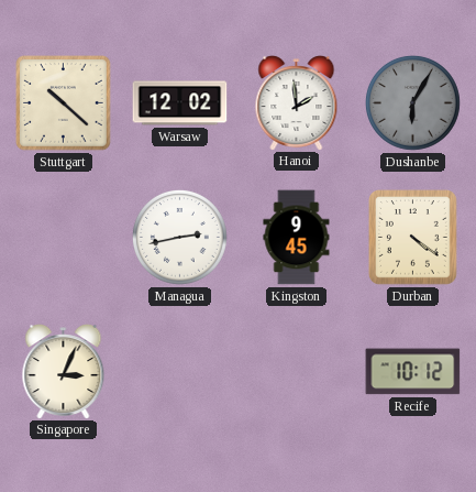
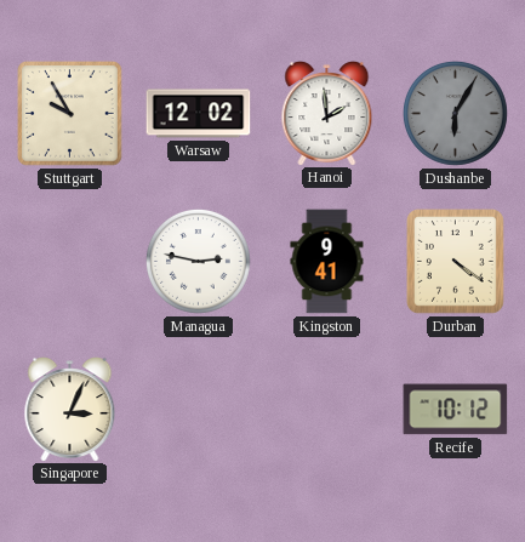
Stuttgart: 10:22 -> 9:55
Managua: 2:43 -> 2:47
Kingston: 9:45 -> 9:41
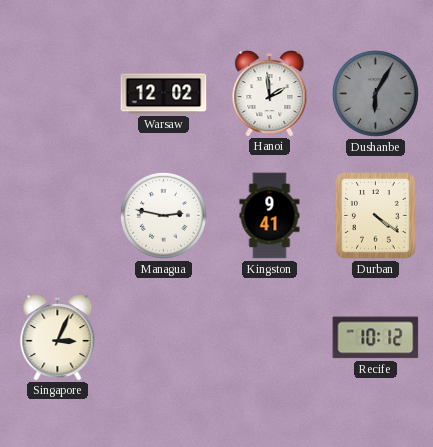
Stuttgart: 9:55 -> none
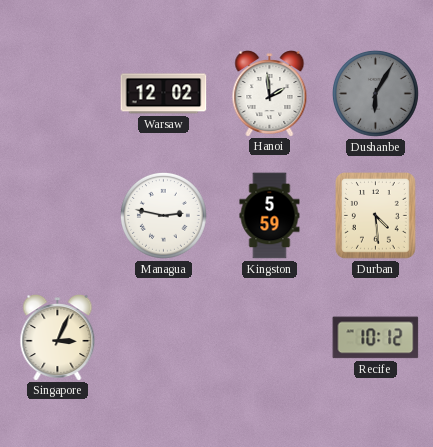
Kingston: 9:41 -> 5:59
Durban: 4:21 -> 4:29
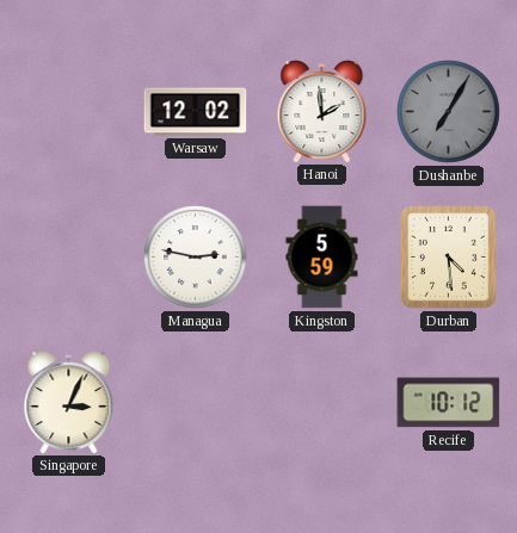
Dushanbe: 6:05 -> 7:05
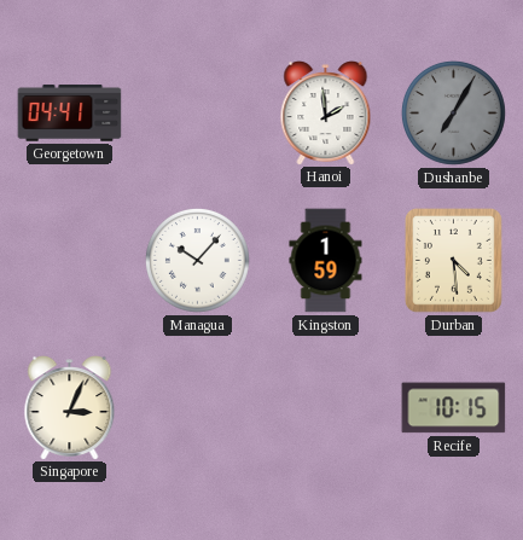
Georgetown: none -> 04:41
Warsaw: 12:02 -> none
Managua: 2:47 -> 10:07
Kingston: 5:59 -> 1:59
Recife: 10:12 -> 10:15
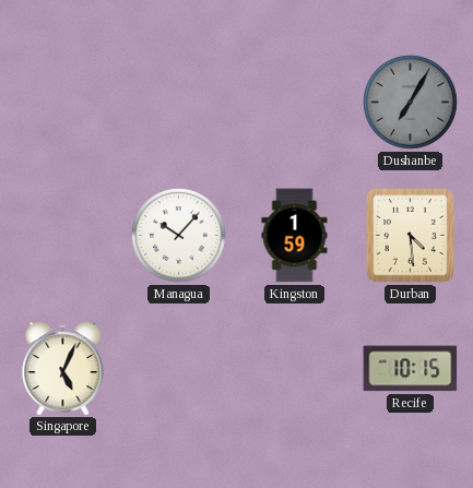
Georgetown: 04:41 -> none
Hanoi: 1:59 -> none
Singapore: 3:04 -> 5:04
